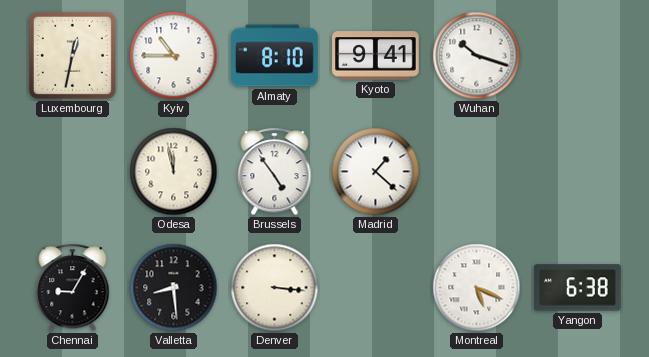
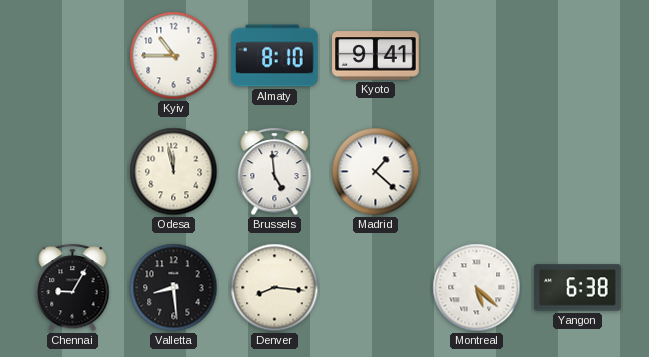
Luxembourg: 12:32 -> none
Wuhan: 10:18 -> none
Brussels: 4:54 -> 4:59
Denver: 3:16 -> 8:16
Montreal: 5:19 -> 5:22
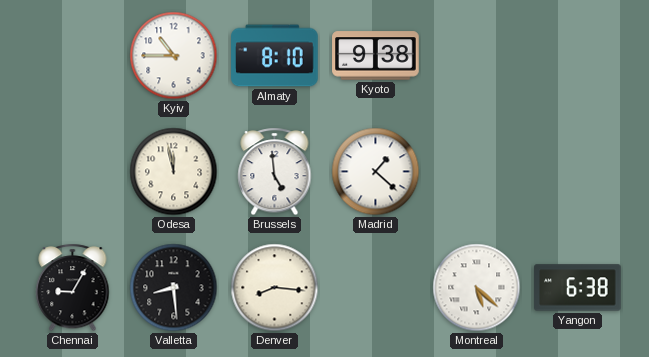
Kyoto: 9:41 -> 9:38
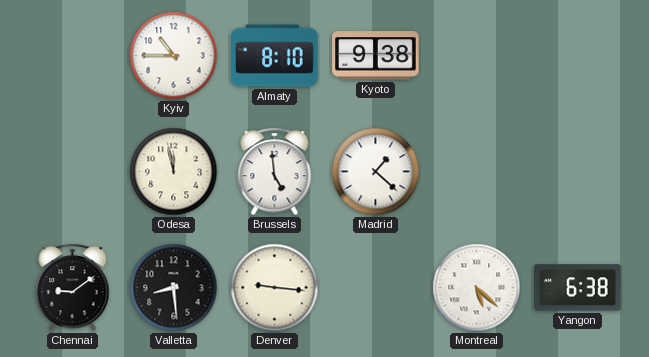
Chennai: 9:05 -> 9:09
Denver: 8:16 -> 9:16
